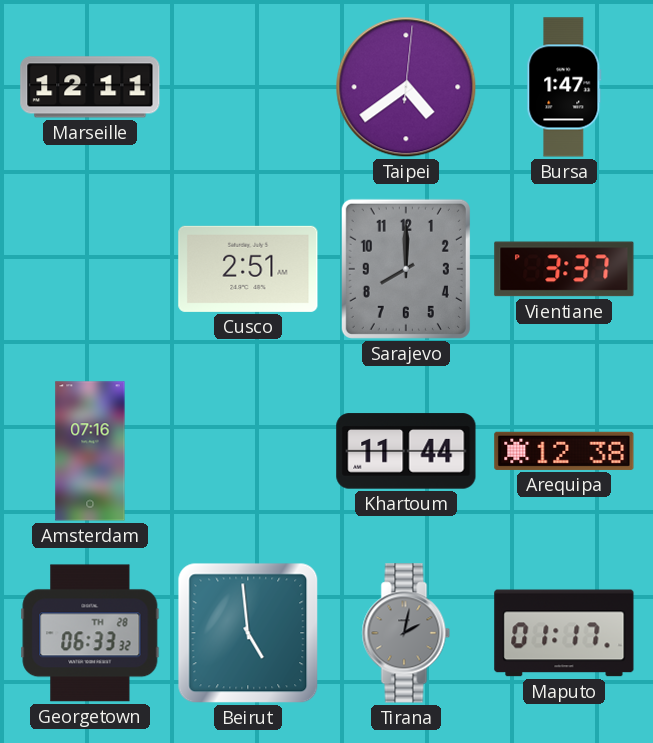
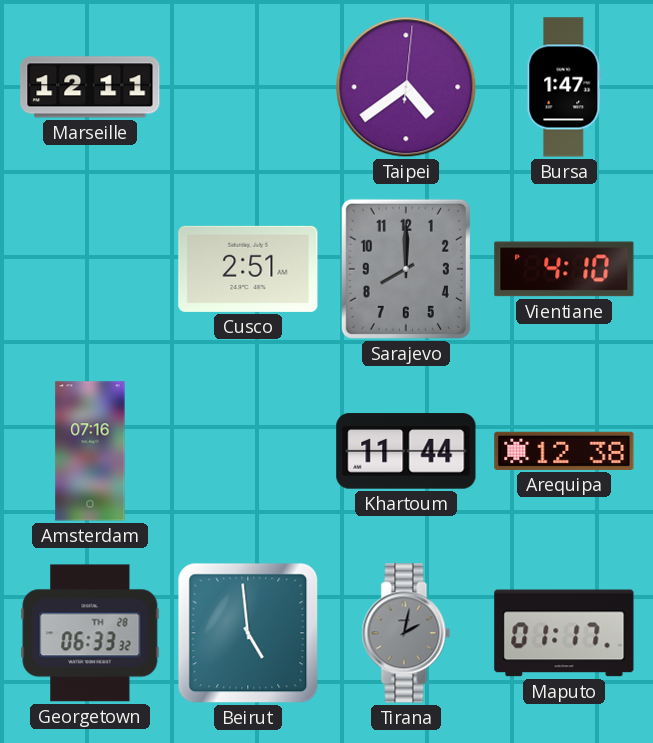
Vientiane: 3:37 -> 4:10
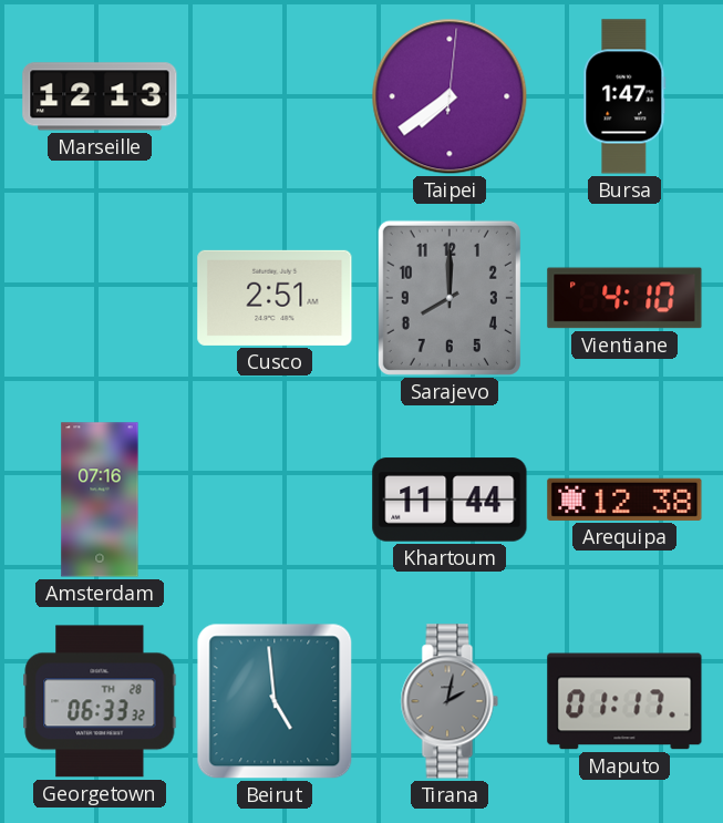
Marseille: 12:11 -> 12:13
Taipei: 4:39 -> 7:39
